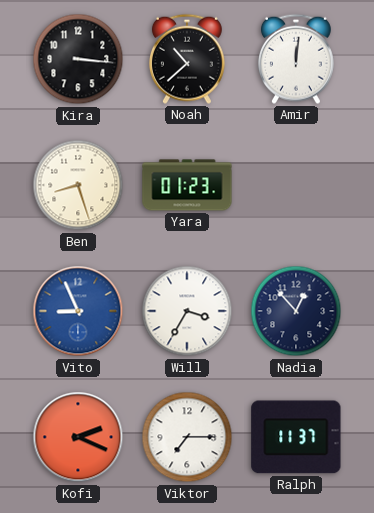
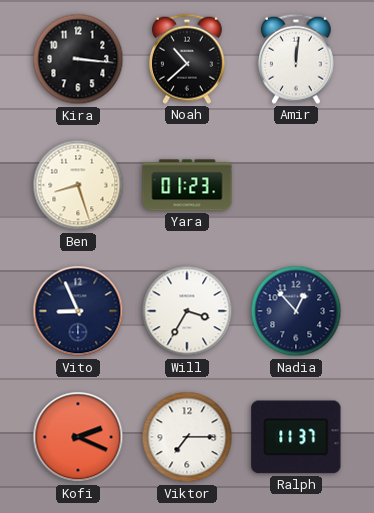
Vito dial: blue -> navy
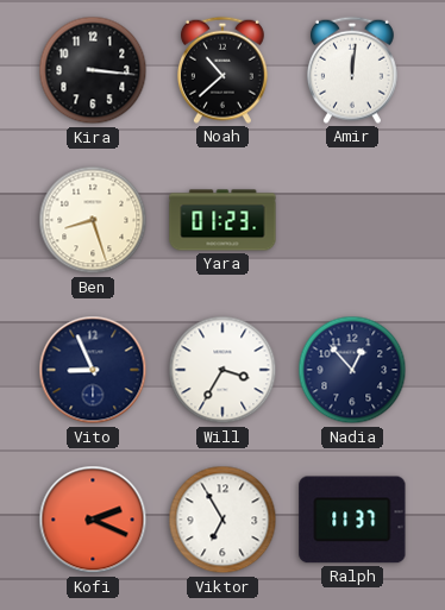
Viktor: 7:15 -> 6:55
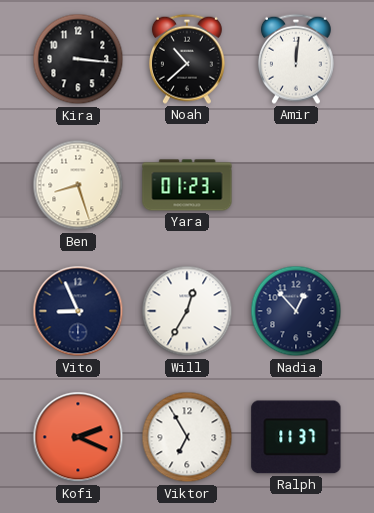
Will: 3:35 -> 12:35
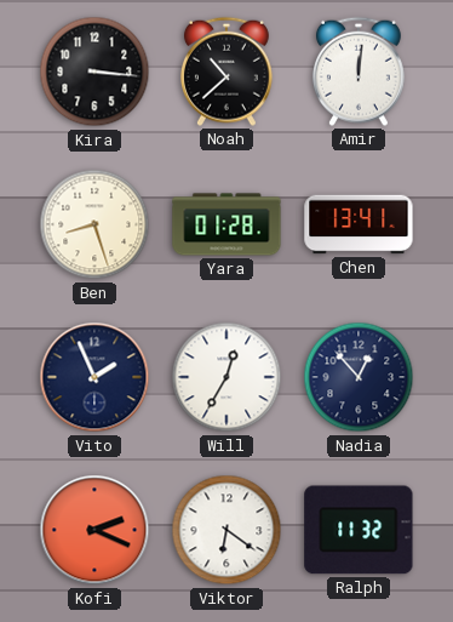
Yara: 01:23 -> 01:28
Chen: none -> 13:41
Vito: 8:56 -> 1:56
Viktor: 6:55 -> 6:21
Ralph: 11:37 -> 11:32
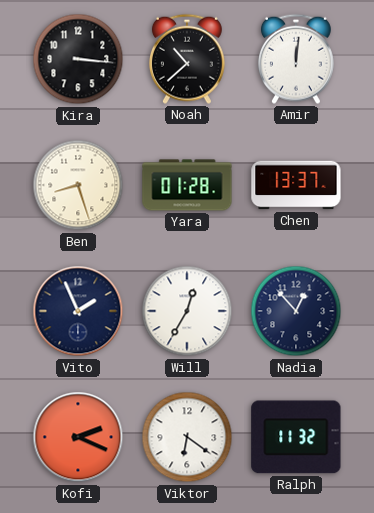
Chen: 13:41 -> 13:37
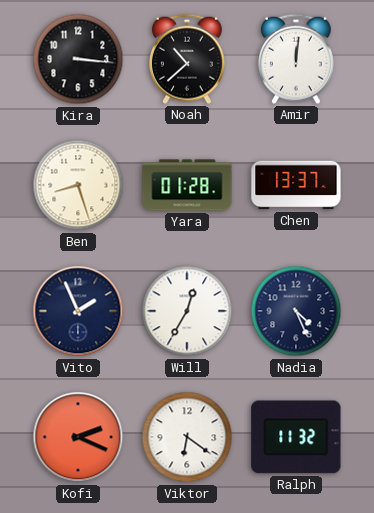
Nadia: 12:53 -> 4:26
